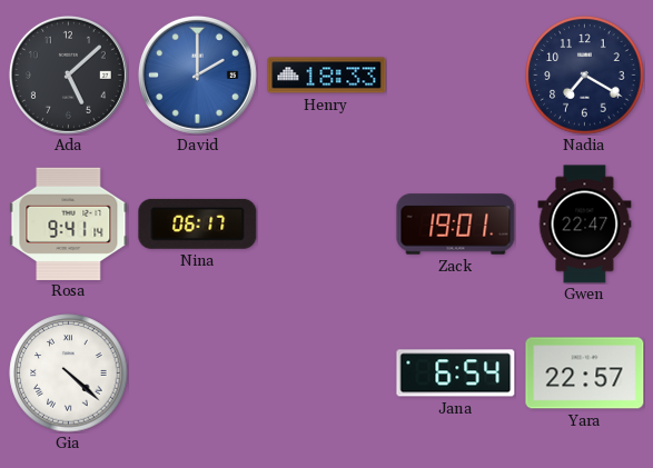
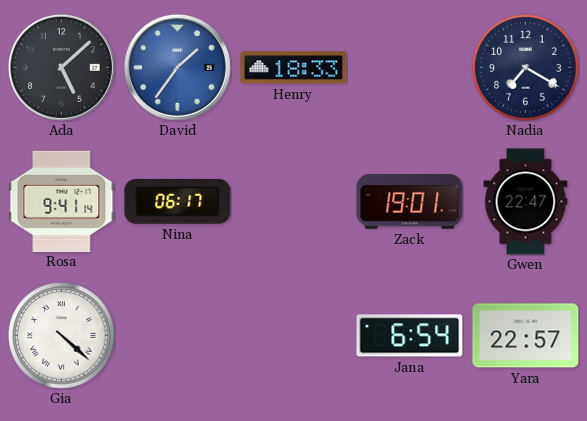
David: 2:00 -> 1:36
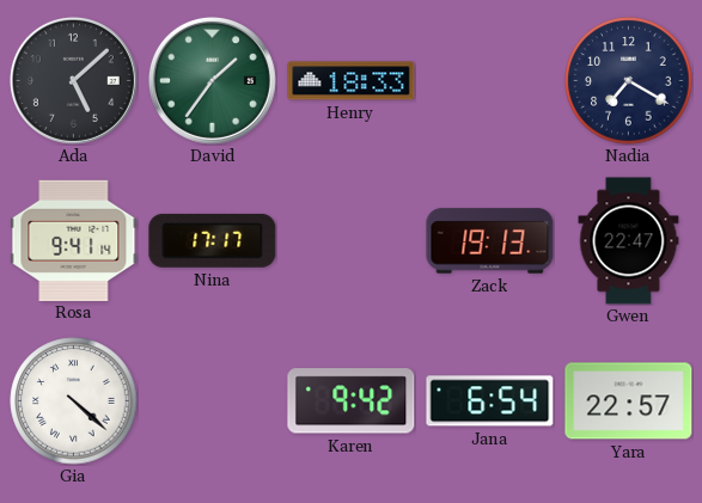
David dial: blue -> green
Nina: 06:17 -> 17:17
Zack: 19:01 -> 19:13
Karen: none -> 9:42
